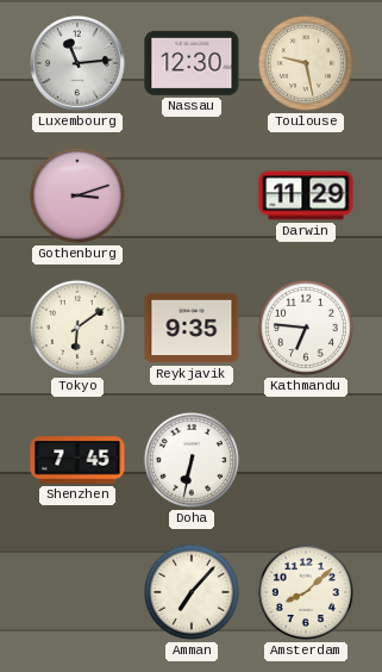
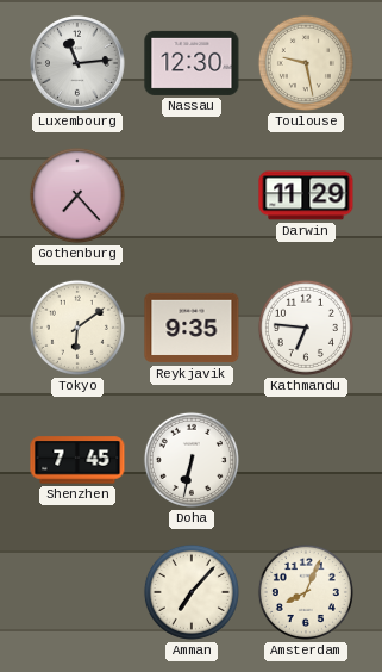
Gothenburg: 3:12 -> 7:23
Amsterdam: 8:08 -> 8:04
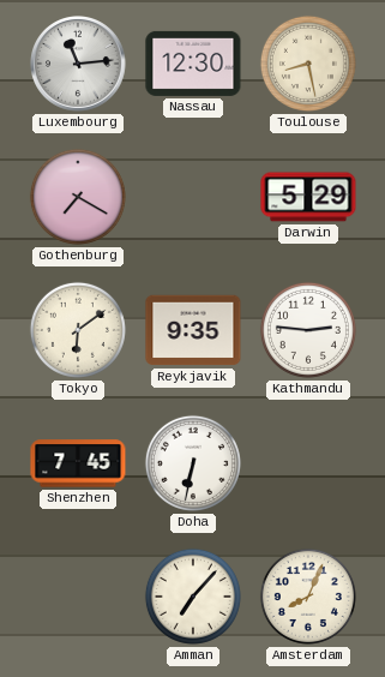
Toulouse: 9:28 -> 8:28
Gothenburg: 7:23 -> 7:20
Darwin: 11:29 -> 5:29
Kathmandu: 6:46 -> 2:46
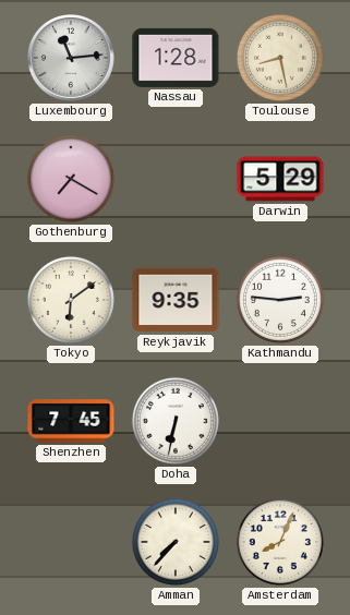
Nassau: 12:30 -> 1:28
Amman: 7:07 -> 7:37
